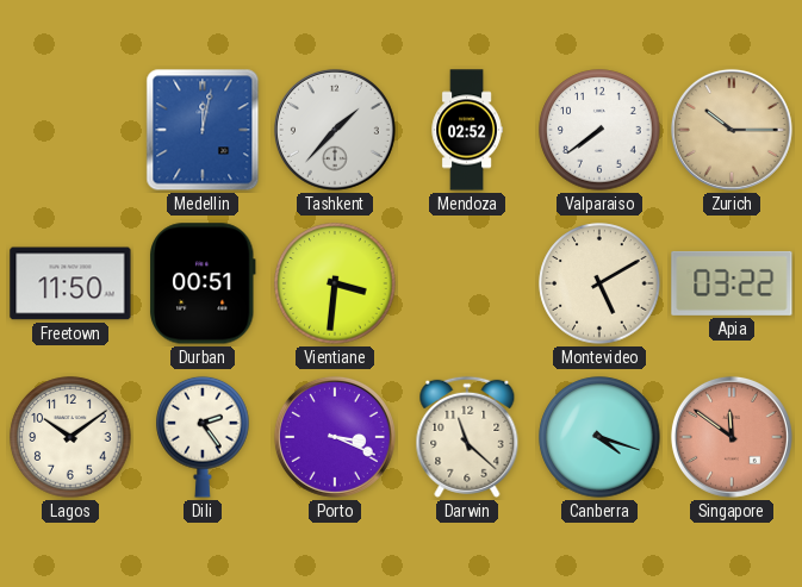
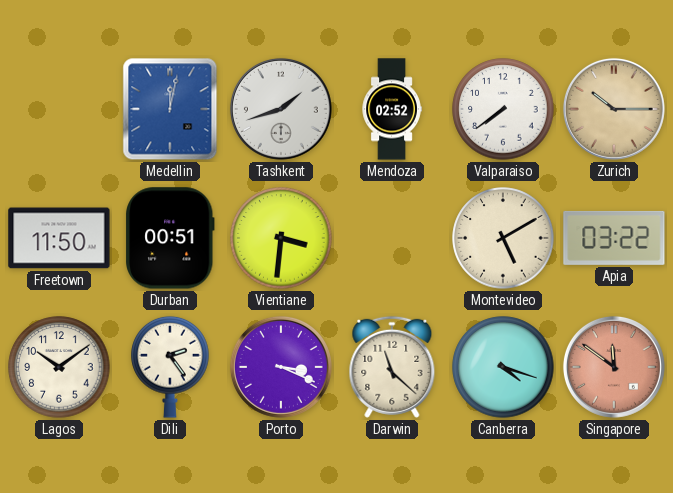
Tashkent: 1:37 -> 1:42
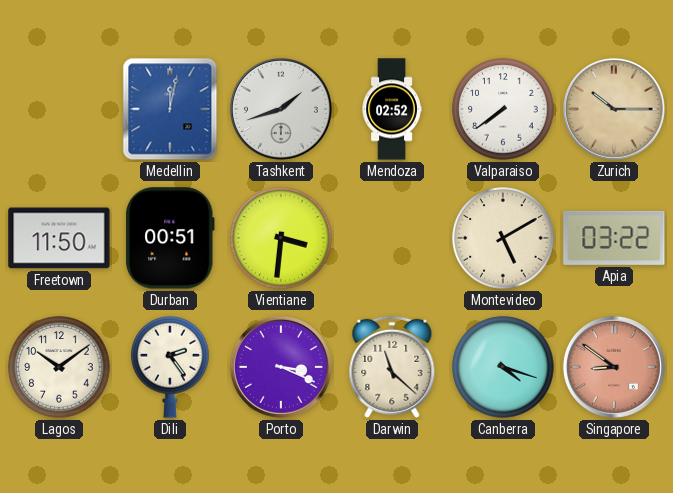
Singapore: 11:51 -> 8:51
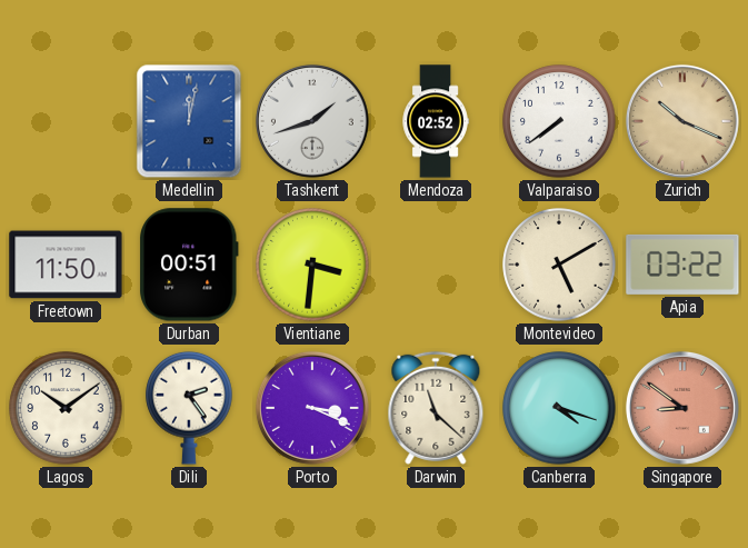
Zurich: 10:15 -> 10:19
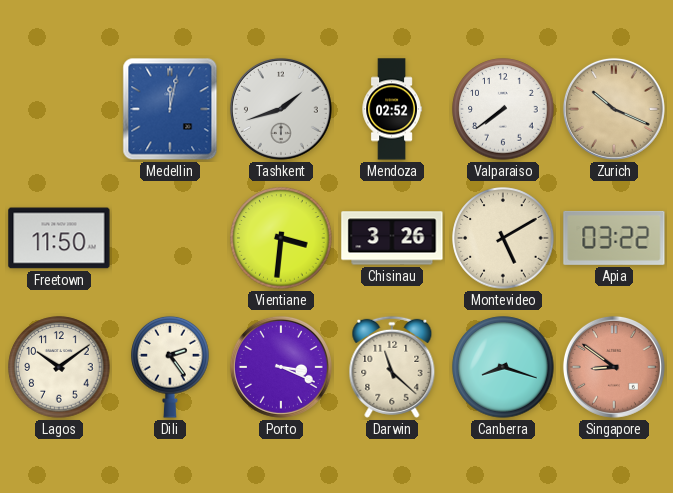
Durban: 00:51 -> none
Chisinau: none -> 3:26
Canberra: 4:18 -> 8:18
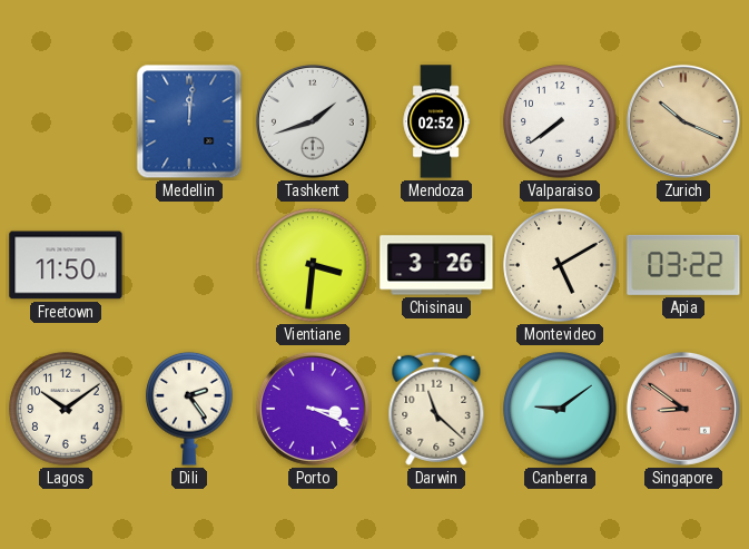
Medellin: 12:02 -> 12:01
Canberra: 8:18 -> 9:09
